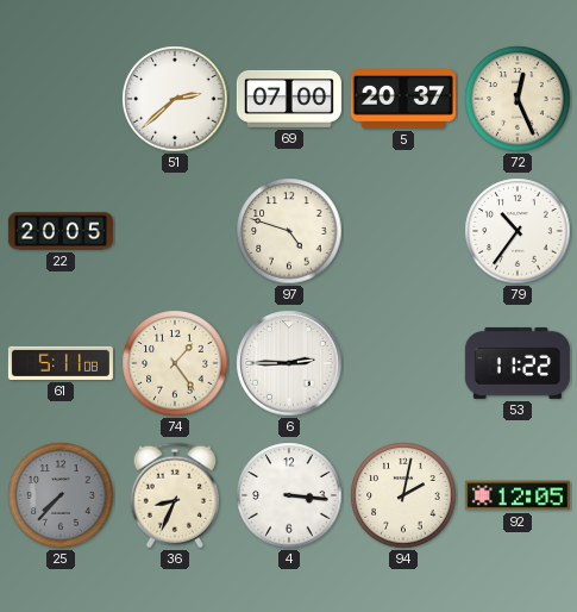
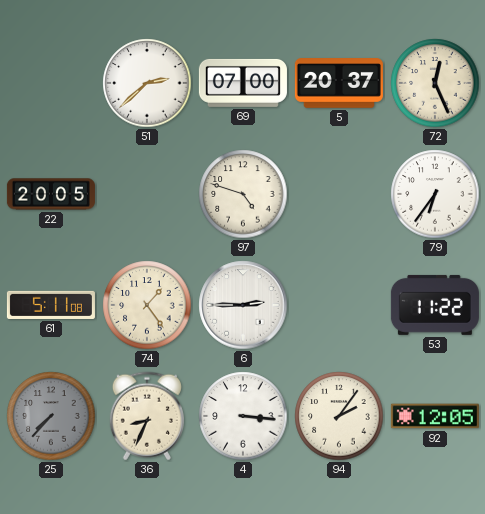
79: 10:36 -> 6:36
94: 2:02 -> 2:06
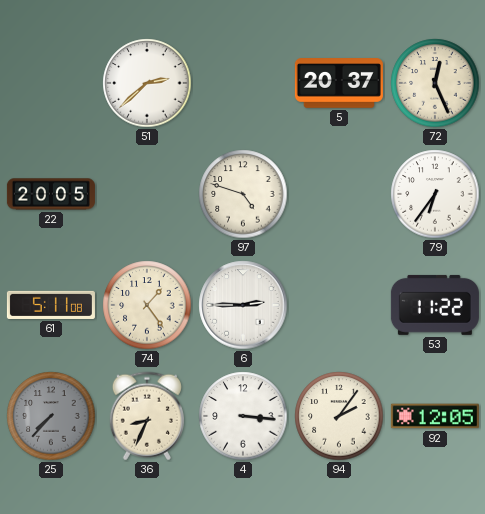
69: 07:00 -> none
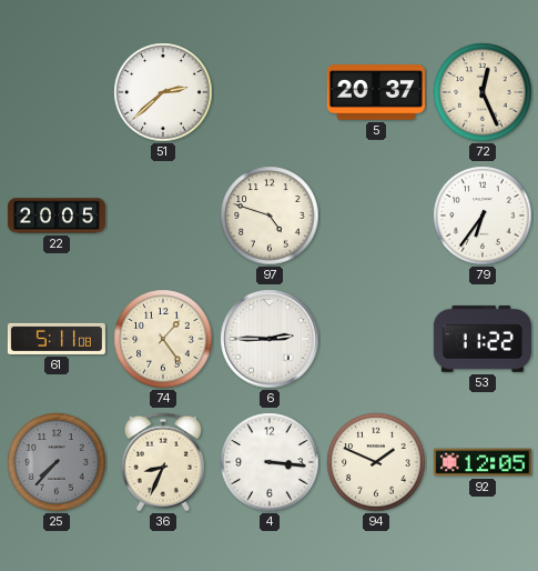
94: 2:06 -> 1:49
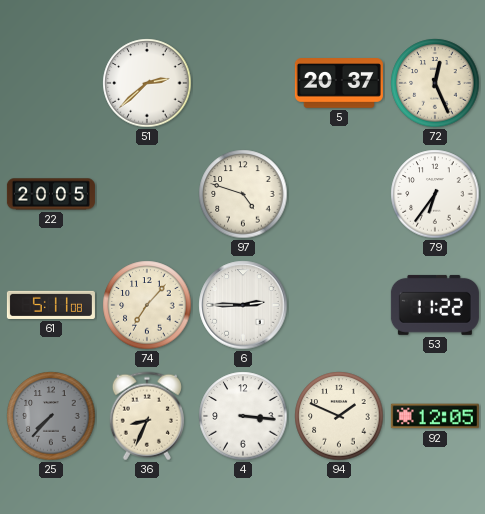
74: 1:24 -> 7:07
